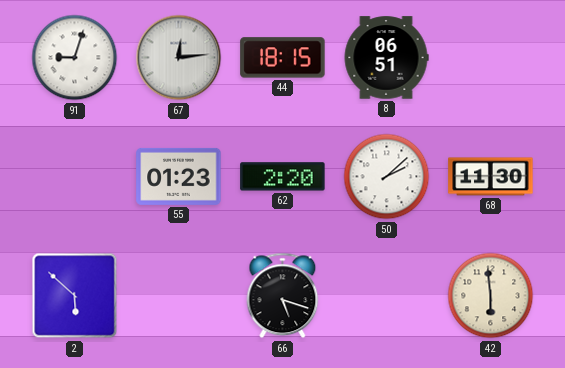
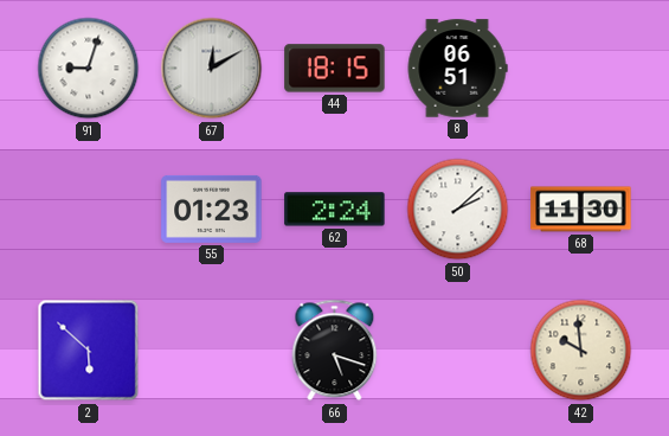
67: 12:14 -> 12:10
62: 2:20 -> 2:24
42: 5:59 -> 9:59
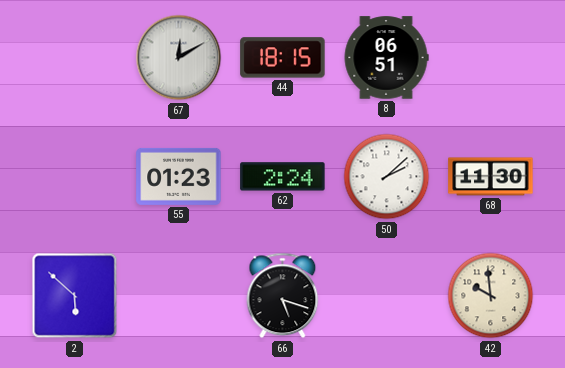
91: 9:03 -> none
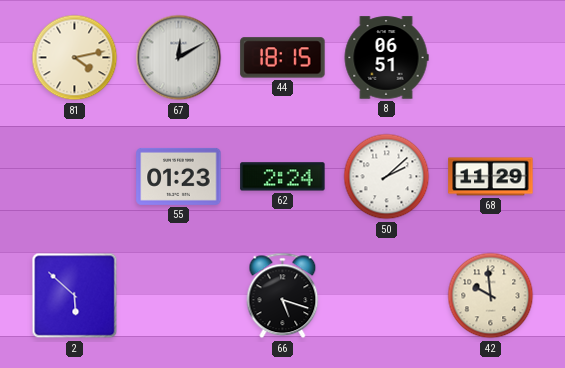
81: none -> 4:13
68: 11:30 -> 11:29
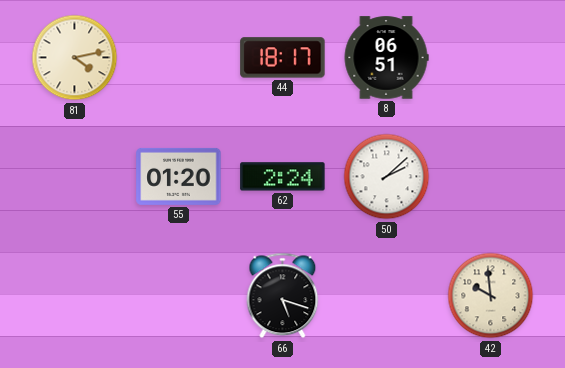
67: 12:10 -> none
44: 18:15 -> 18:17
55: 01:23 -> 01:20
68: 11:29 -> none
2: 5:52 -> none
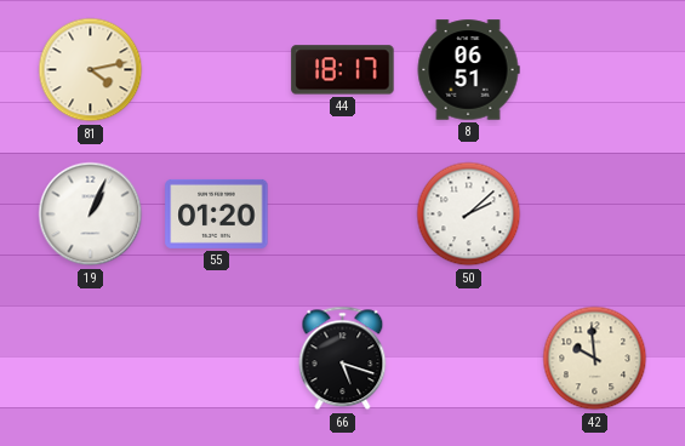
19: none -> 1:04
62: 2:24 -> none
